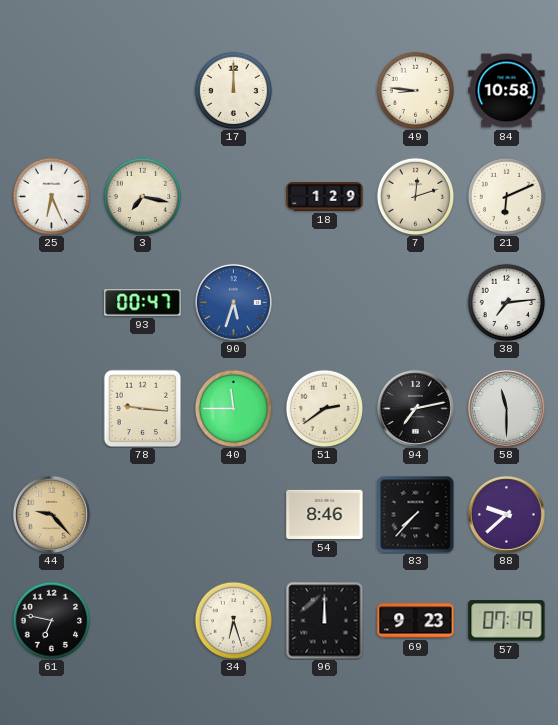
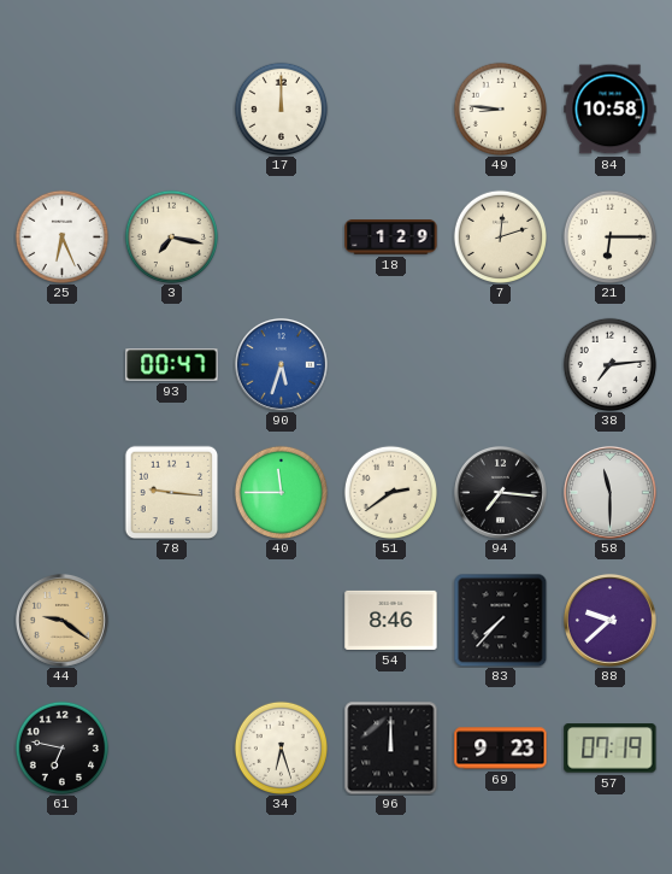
21: 6:11 -> 6:15
94: 7:13 -> 7:16
44: 9:23 -> 9:21
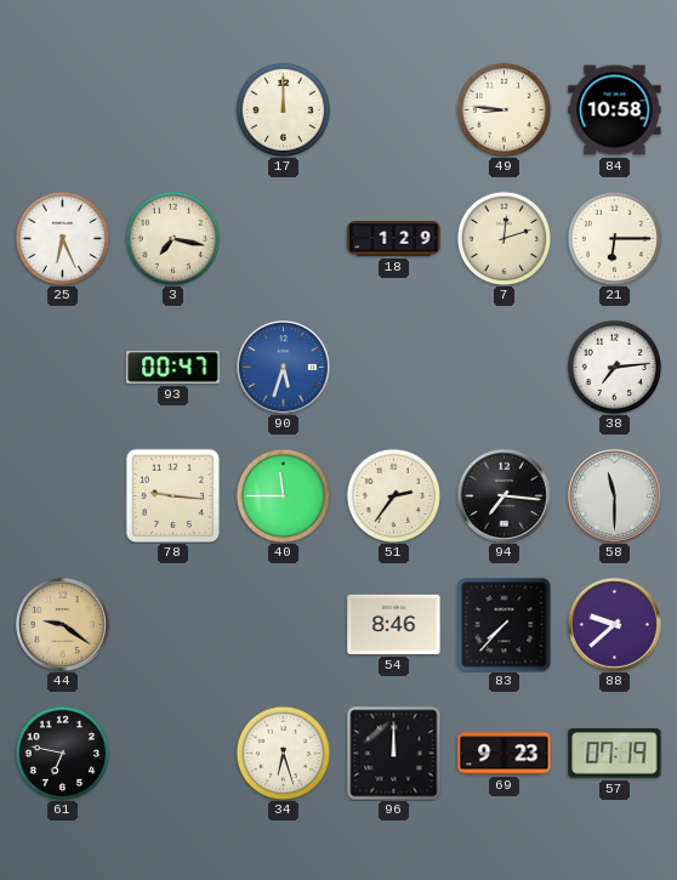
51: 2:39 -> 2:36
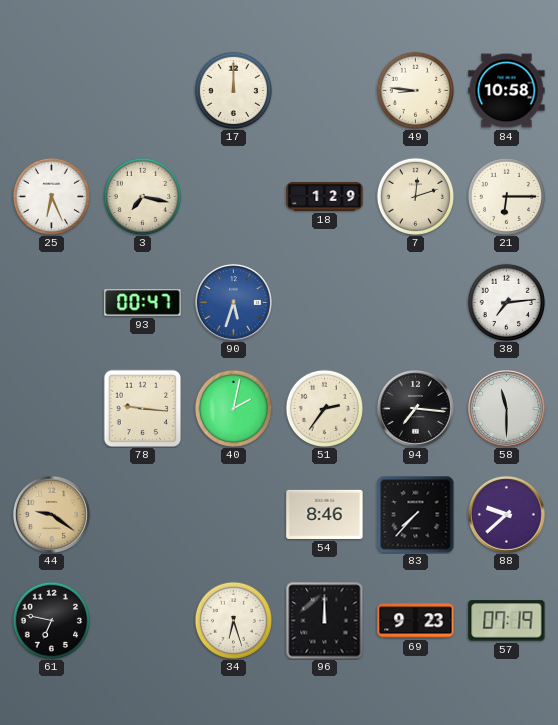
40: 11:45 -> 2:02
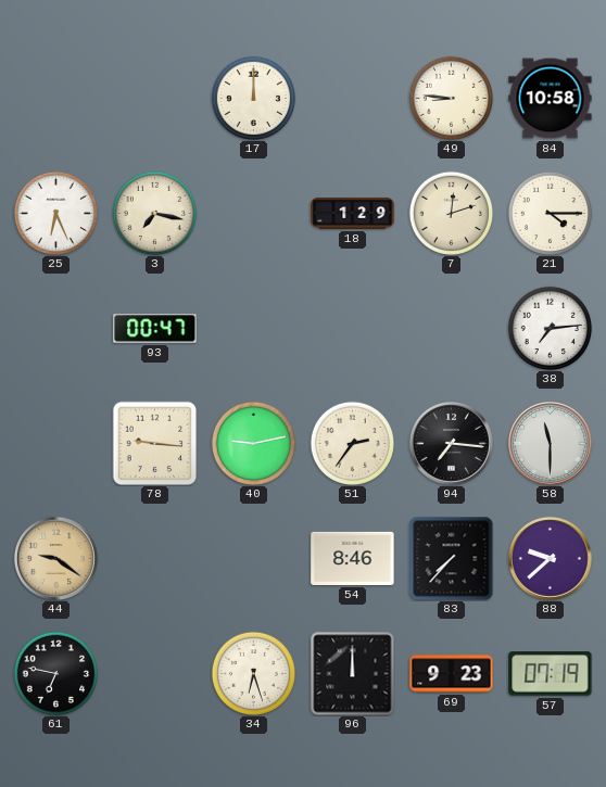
21: 6:15 -> 4:15
90: 5:33 -> none
40: 2:02 -> 9:13
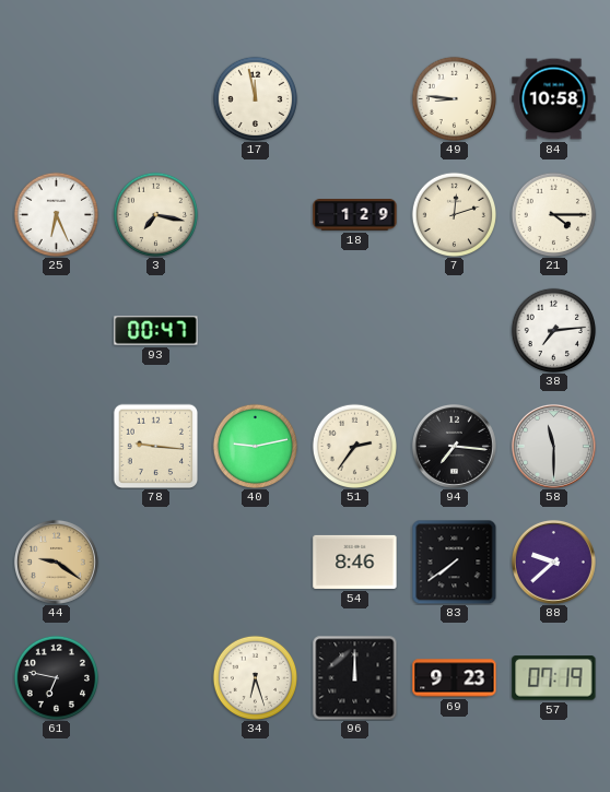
17: 12:00 -> 11:58
83: 7:37 -> 7:39
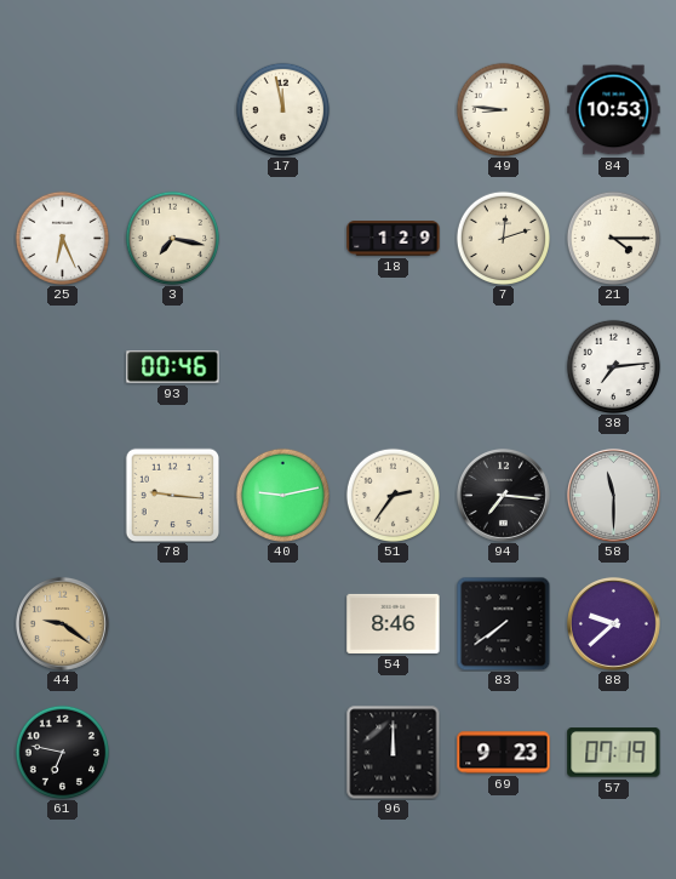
84: 10:58 -> 10:53
93: 00:47 -> 00:46
34: 6:27 -> none
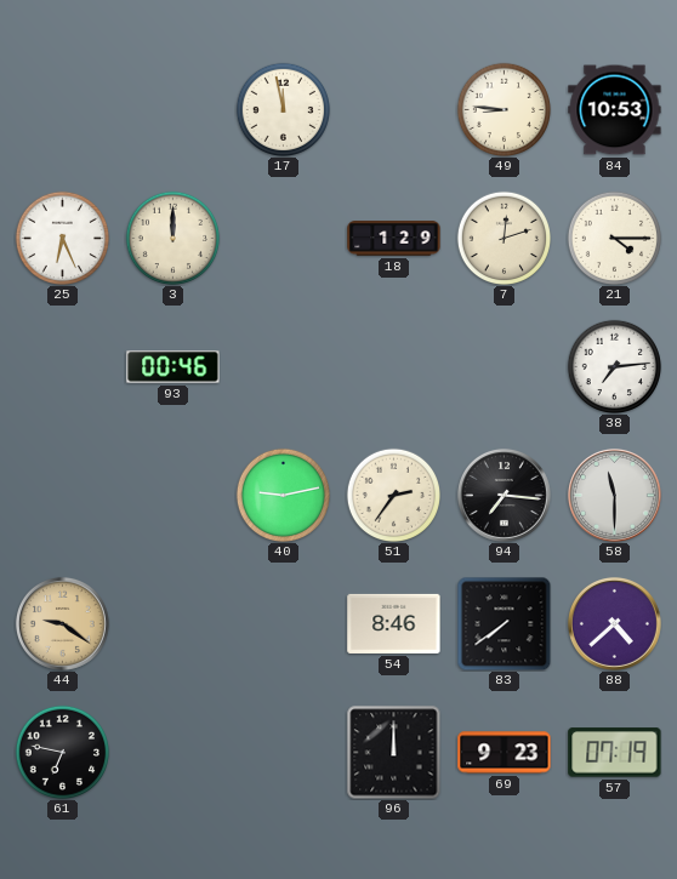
3: 7:17 -> 12:00
78: 9:16 -> none
88: 9:38 -> 4:38
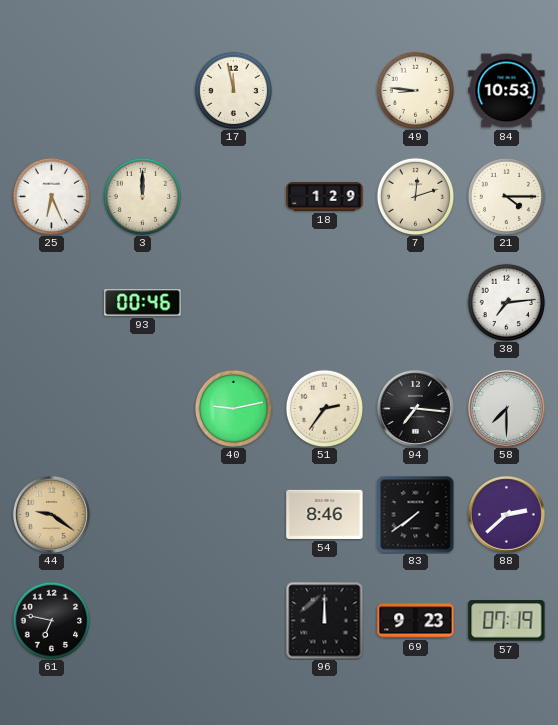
58: 11:30 -> 7:30
88: 4:38 -> 2:38
